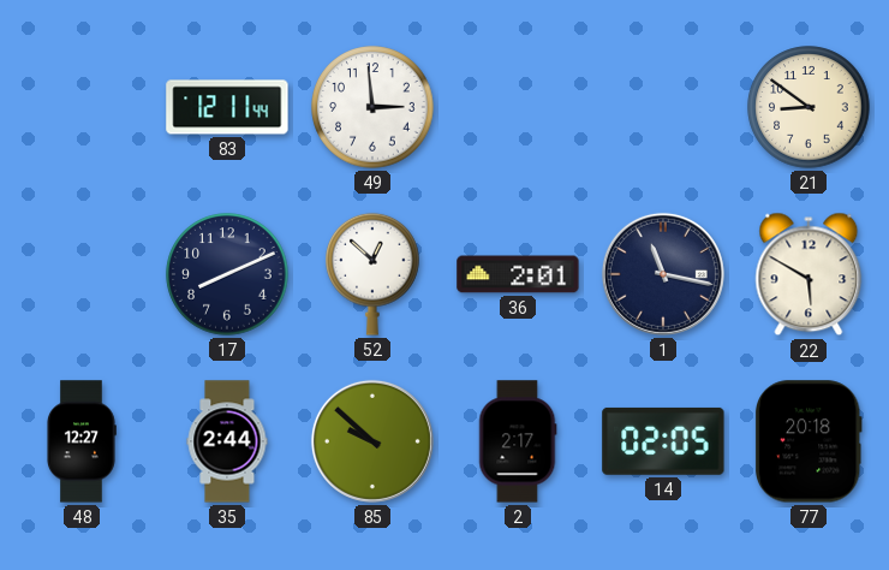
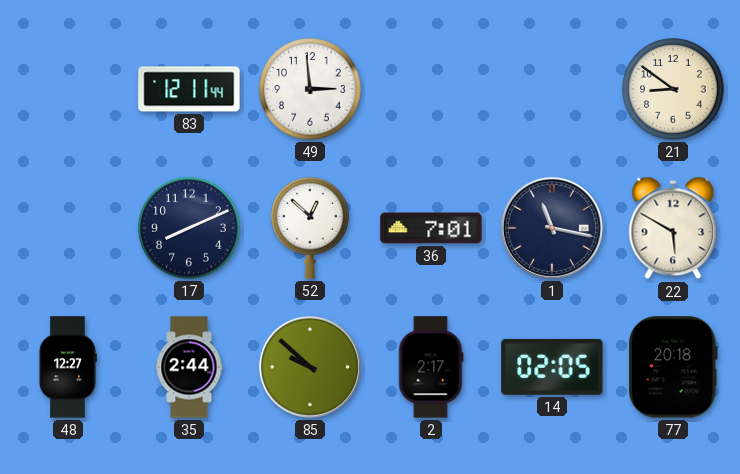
36: 2:01 -> 7:01
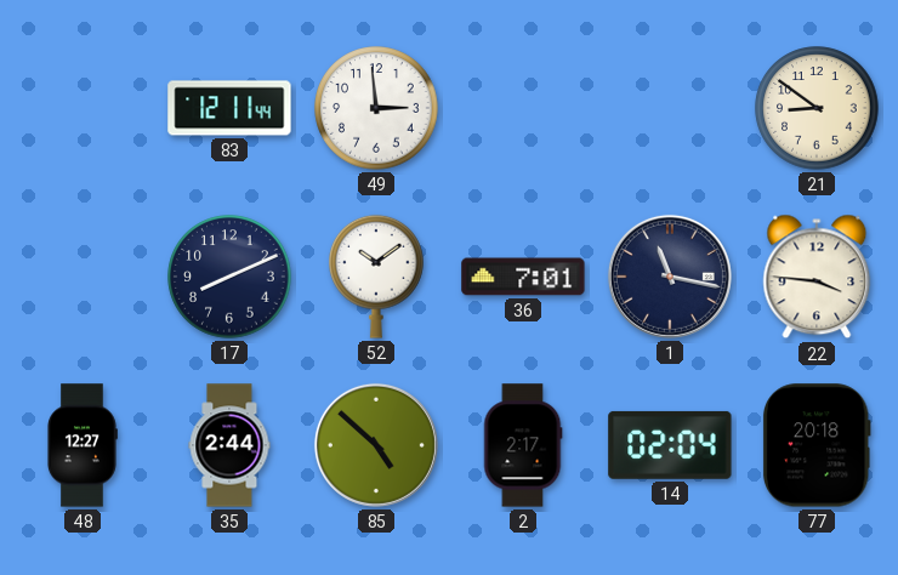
52: 12:52 -> 10:09
22: 5:50 -> 3:46
85: 9:52 -> 4:52
14: 02:05 -> 02:04
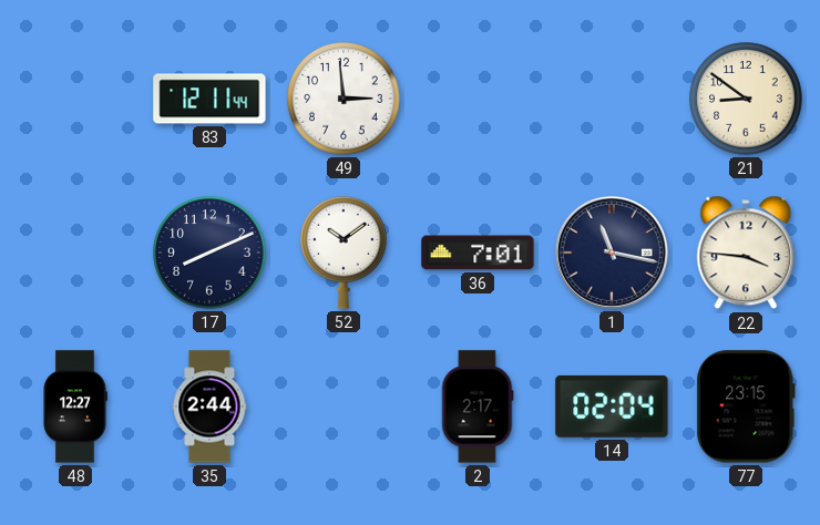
85: 4:52 -> none
77: 20:18 -> 23:15
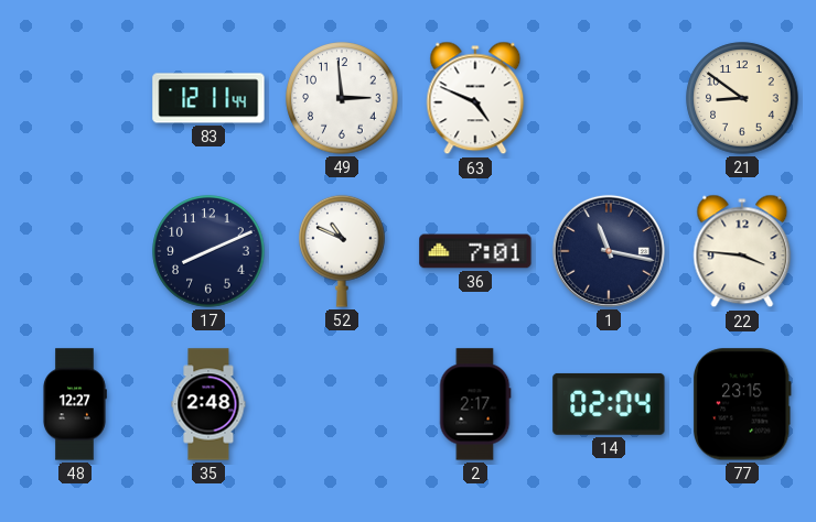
63: none -> 4:49
52: 10:09 -> 10:49
35: 2:44 -> 2:48
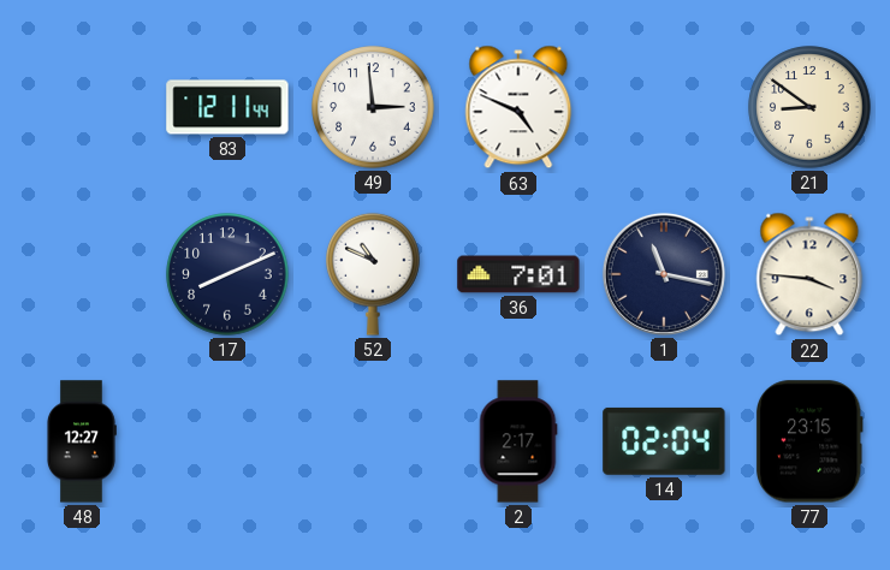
35: 2:48 -> none
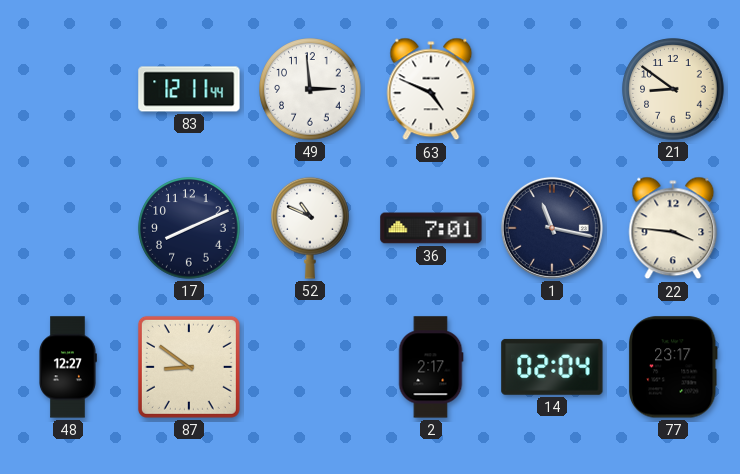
87: none -> 8:51
77: 23:15 -> 23:17
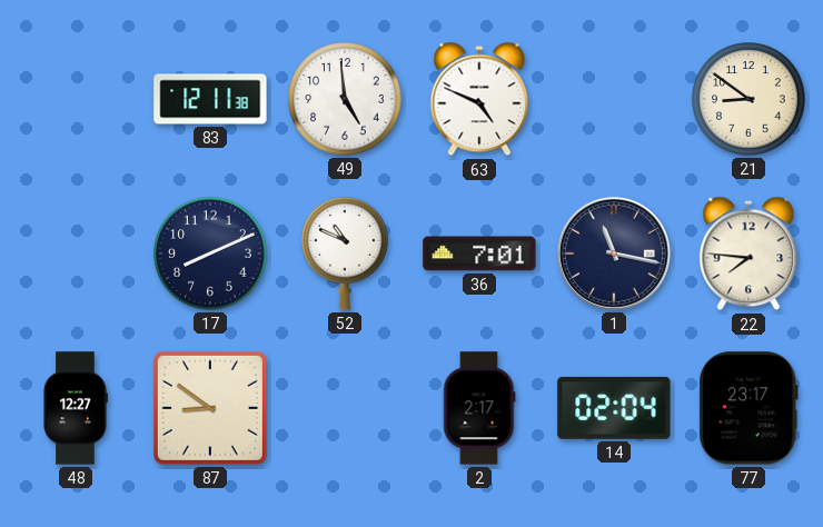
83: 12:11:44 -> 12:11:38
49: 2:59 -> 4:59
22: 3:46 -> 7:46
